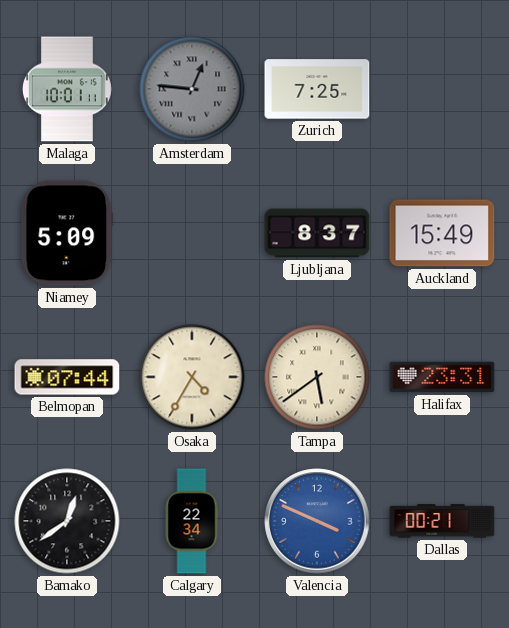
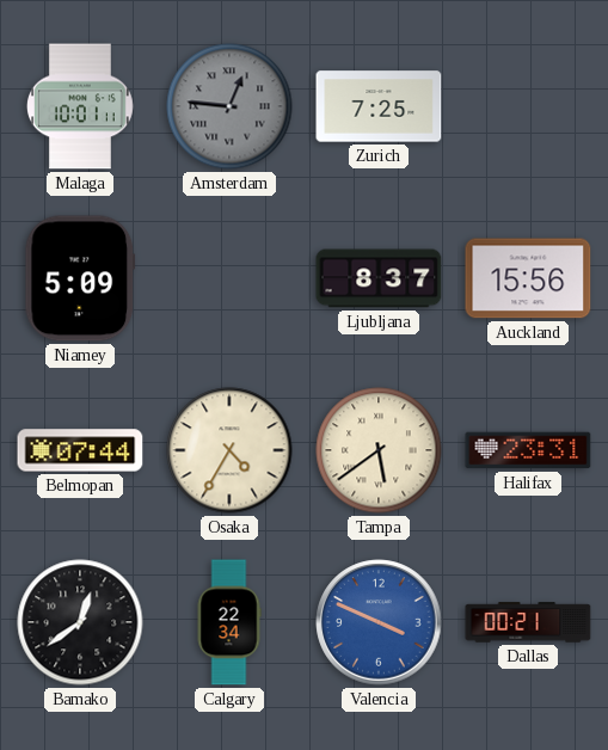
Auckland: 15:49 -> 15:56
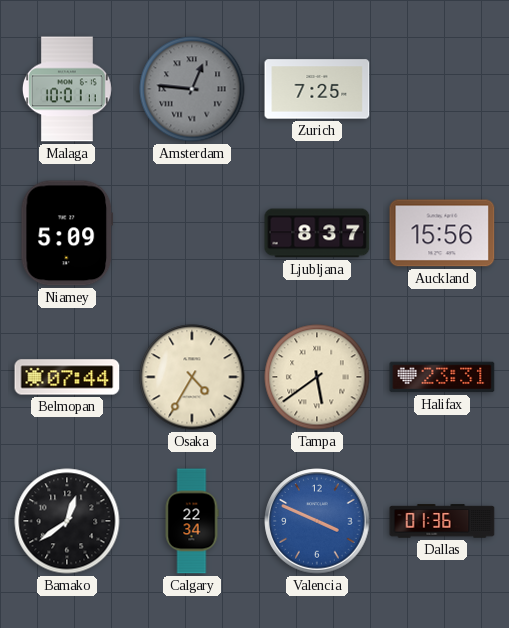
Dallas: 00:21 -> 01:36
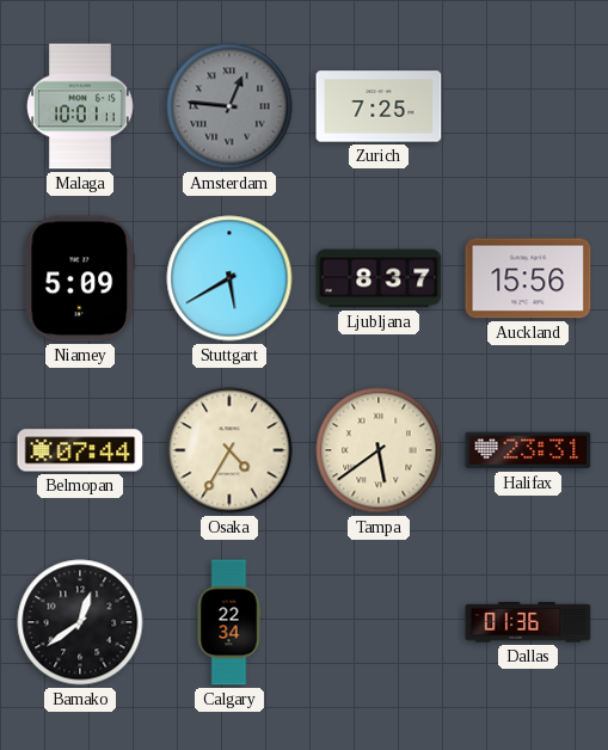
Stuttgart: none -> 5:40
Valencia: 3:49 -> none
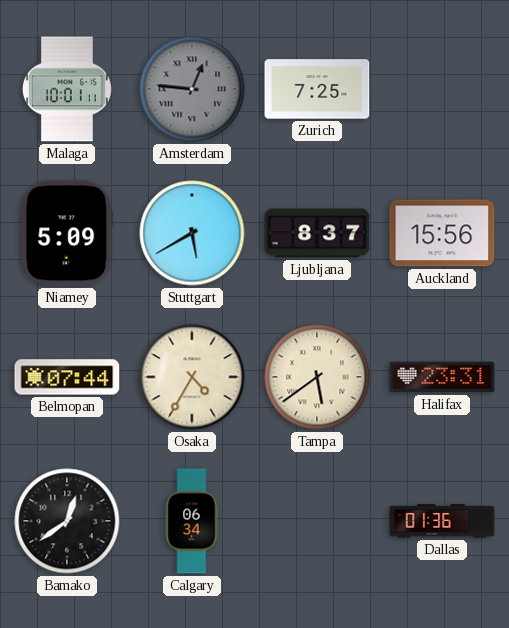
Calgary: 22:34 -> 06:34
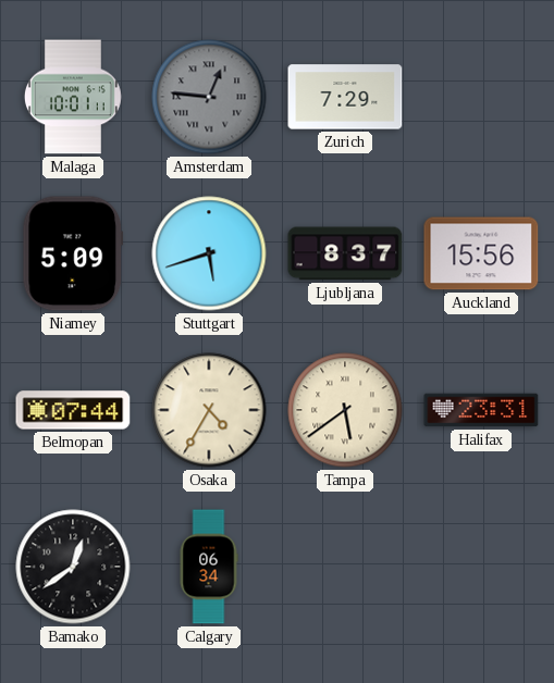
Zurich: 7:25 -> 7:29
Stuttgart: 5:40 -> 5:42
Dallas: 01:36 -> none
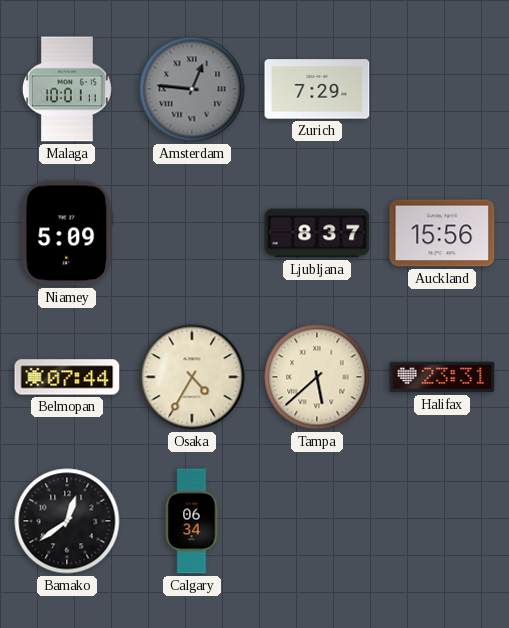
Stuttgart: 5:42 -> none
Tampa: 5:39 -> 5:38
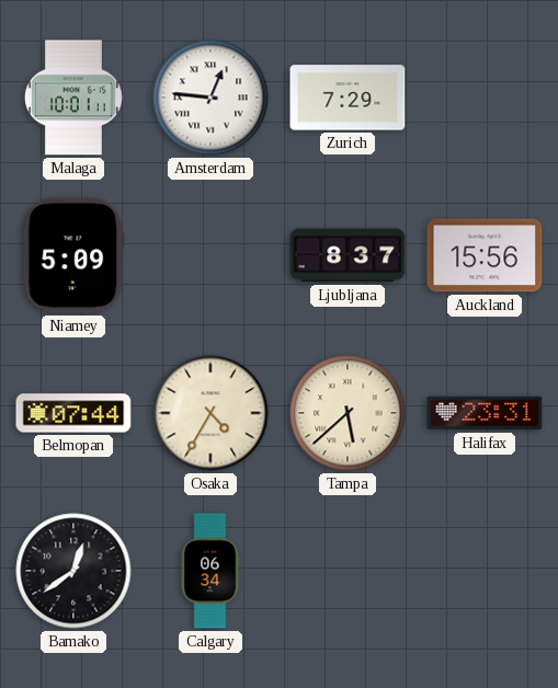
Amsterdam dial: grey -> white
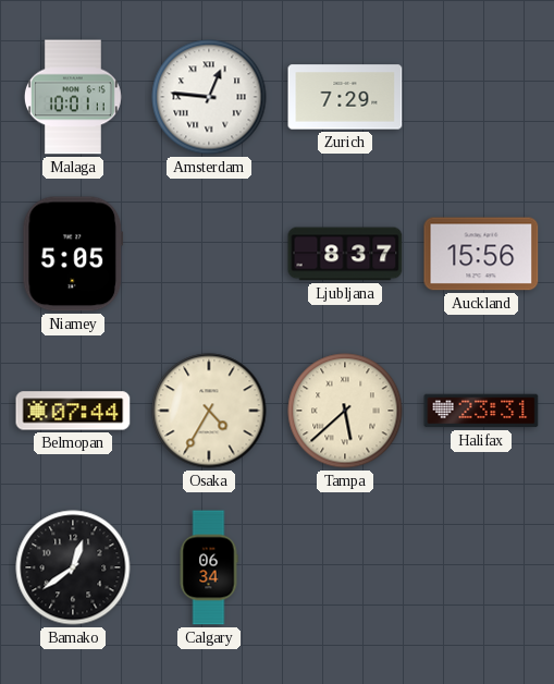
Niamey: 5:09 -> 5:05
